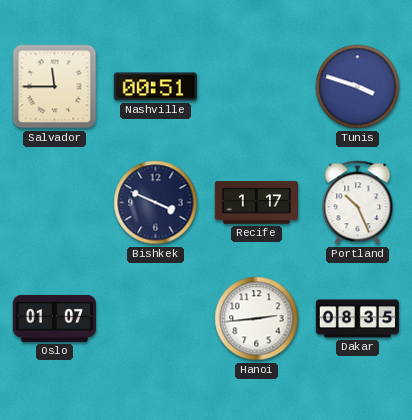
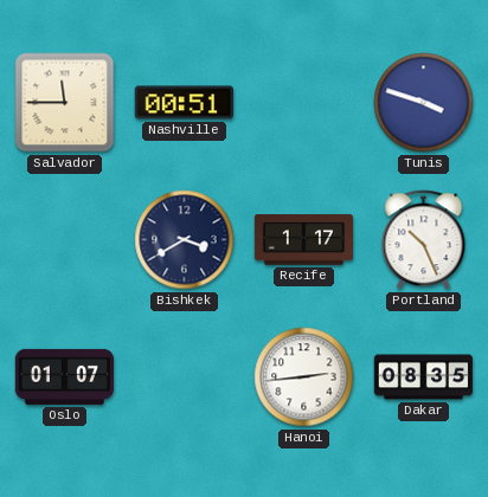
Bishkek: 3:49 -> 3:40
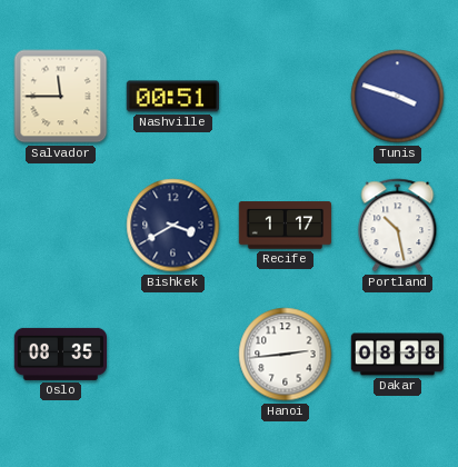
Portland: 10:26 -> 10:28
Oslo: 01:07 -> 08:35
Dakar: 08:35 -> 08:38
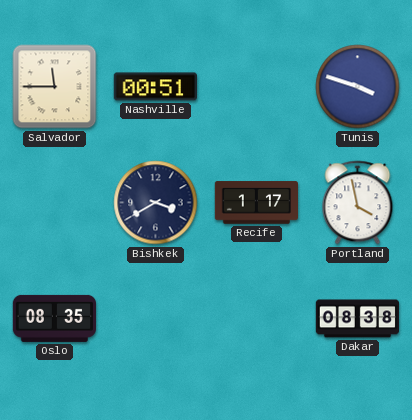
Portland: 10:28 -> 3:58
Hanoi: 2:44 -> none
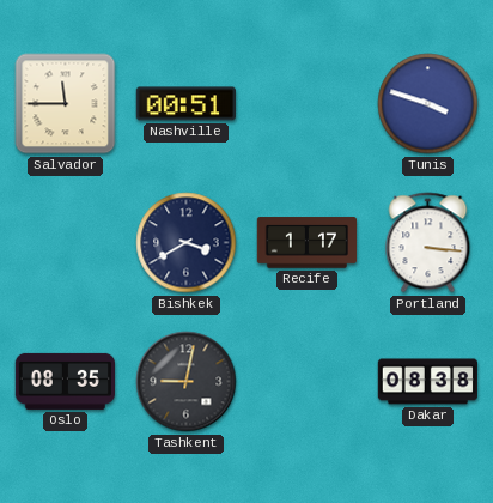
Portland: 3:58 -> 3:16
Tashkent: none -> 9:02
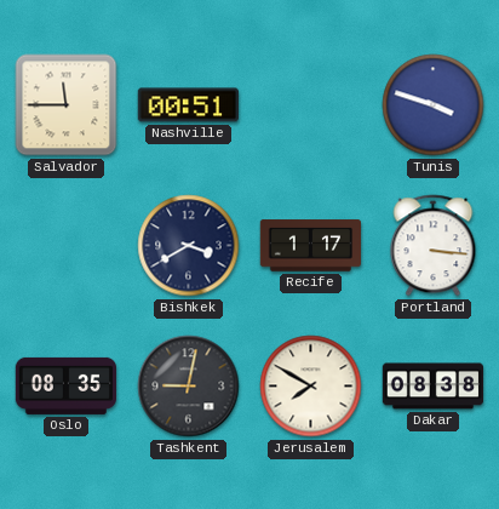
Jerusalem: none -> 7:50
